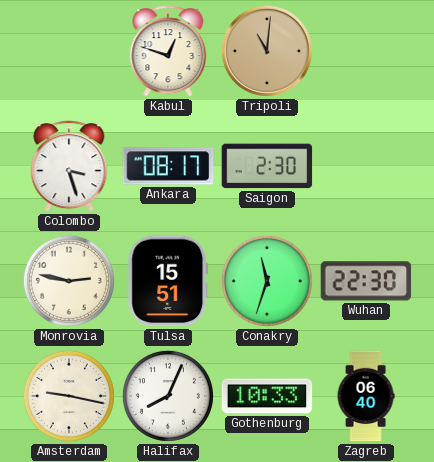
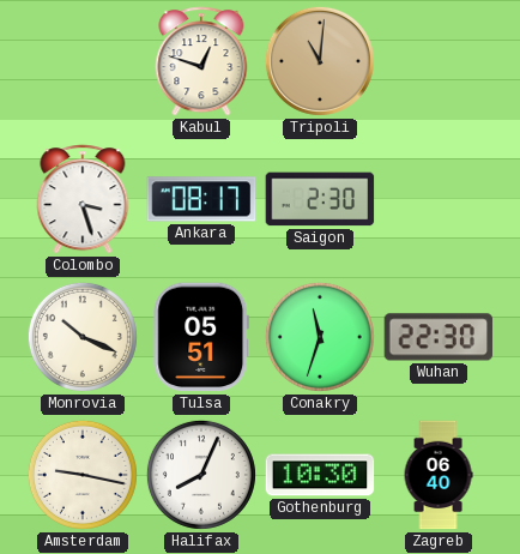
Monrovia: 2:47 -> 10:19
Tulsa: 15:51 -> 05:51
Gothenburg: 10:33 -> 10:30
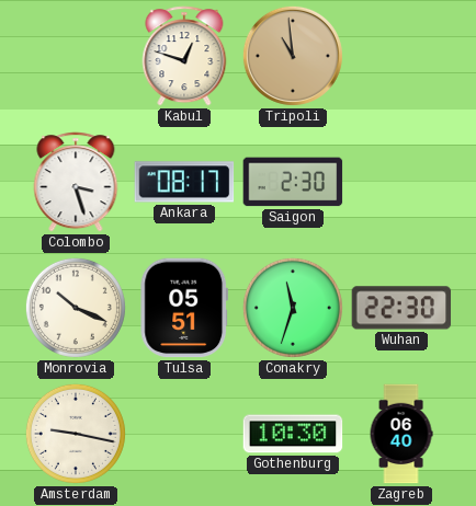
Tripoli: 11:01 -> 10:59
Halifax: 8:04 -> none
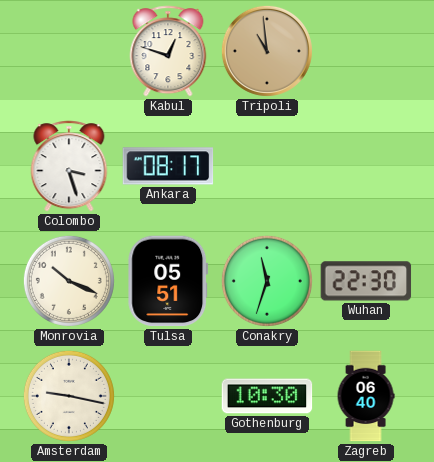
Saigon: 2:30 -> none
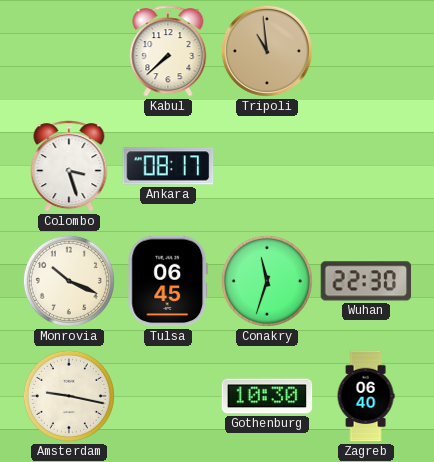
Kabul: 12:48 -> 7:38
Tulsa: 05:51 -> 06:45
